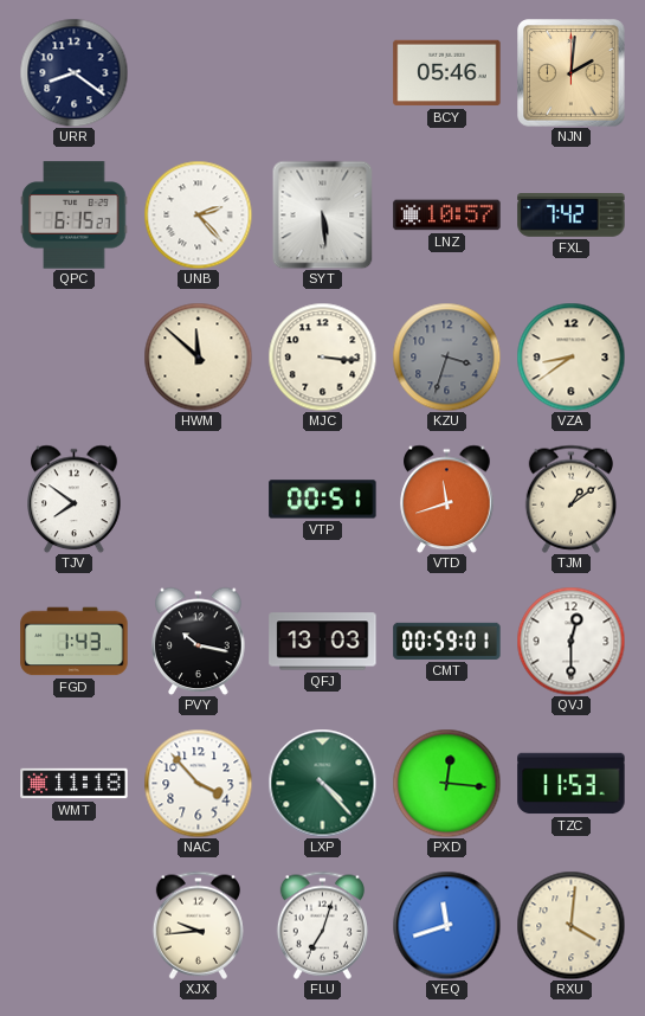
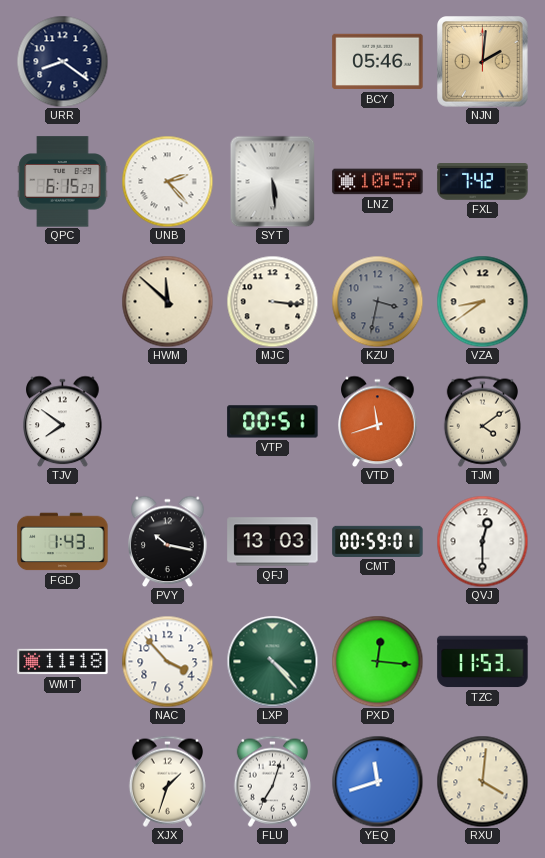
KZU: 3:33 -> 3:32
TJM: 1:09 -> 4:09
XJX: 9:44 -> 1:33
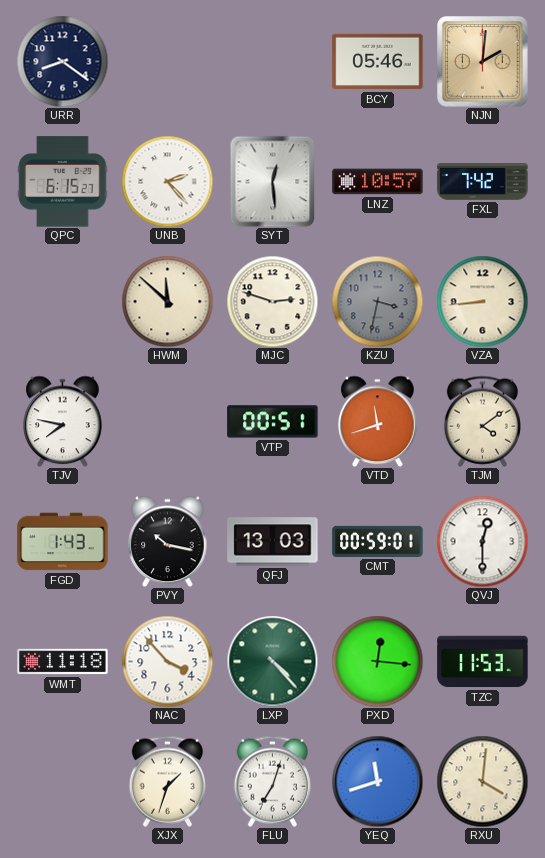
SYT: 5:29 -> 12:29
MJC: 3:16 -> 2:48
VZA: 8:39 -> 8:44
TJV: 7:51 -> 7:47
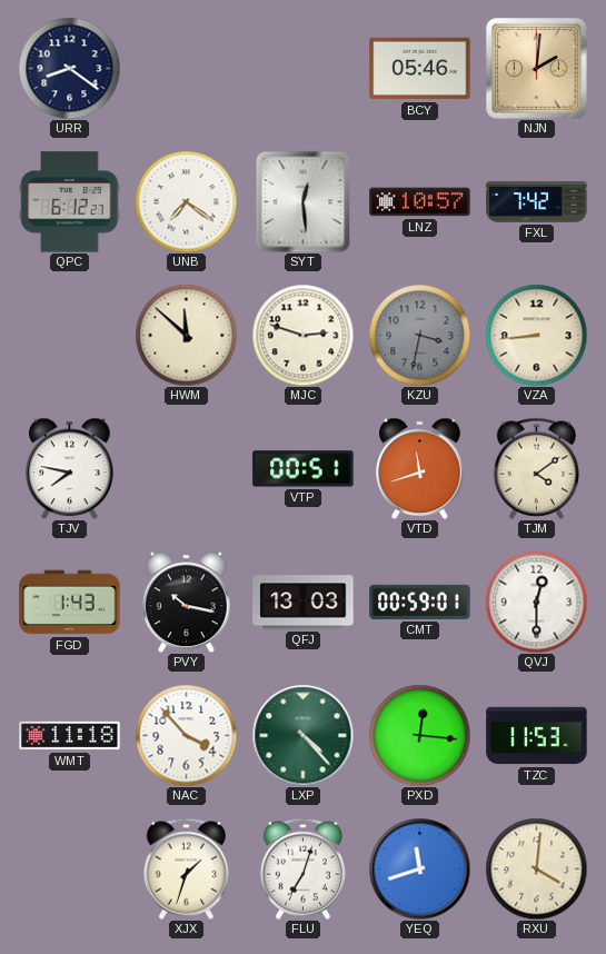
QPC: 6:15 -> 6:12
UNB: 2:23 -> 7:21
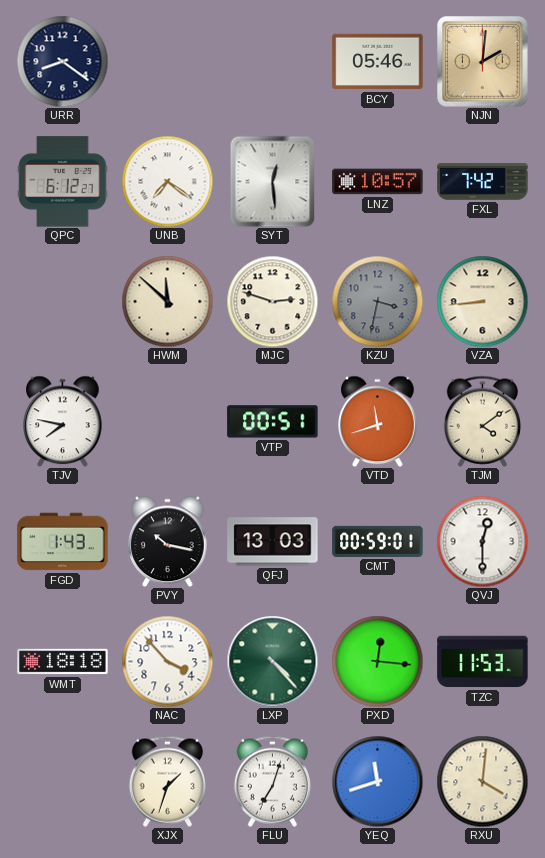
WMT: 11:18 -> 18:18
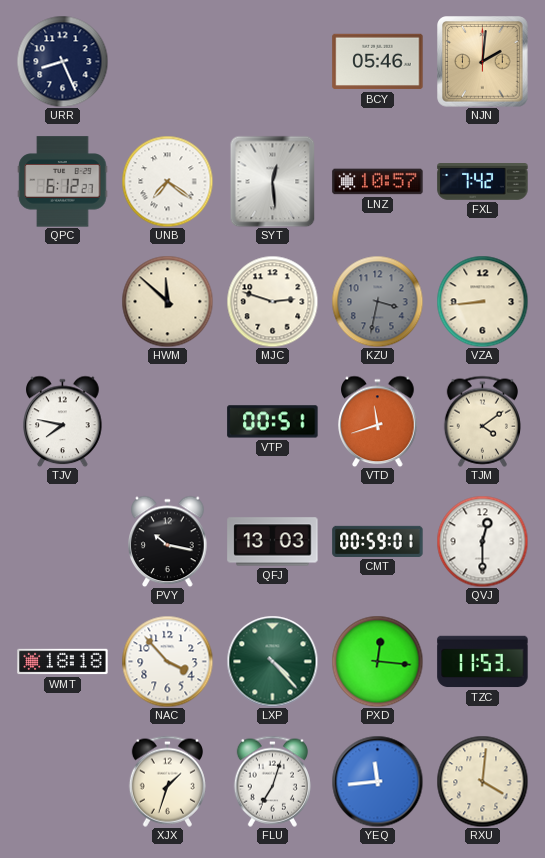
URR: 8:21 -> 8:26
FGD: 1:43 -> none
YEQ: 11:42 -> 11:44
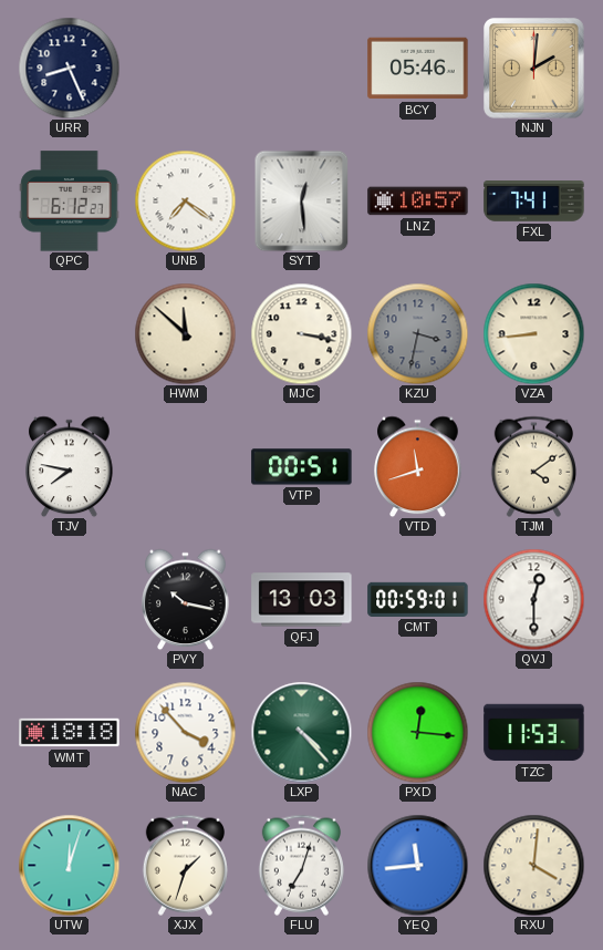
FXL: 7:42 -> 7:41
MJC: 2:48 -> 3:17
UTW: none -> 12:03
